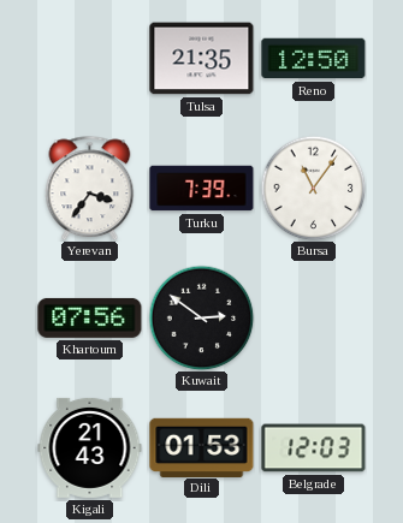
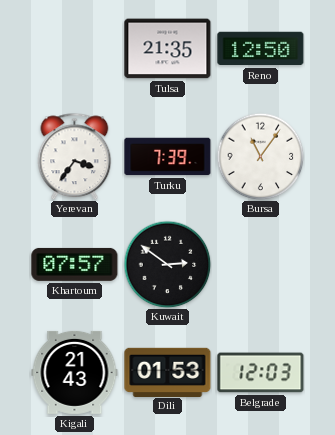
Khartoum: 07:56 -> 07:57
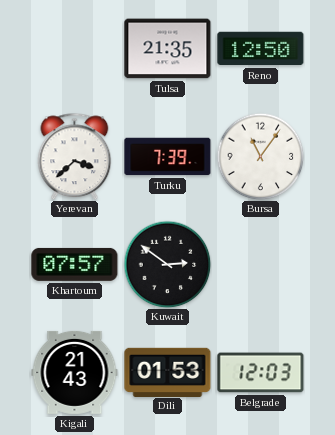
Yerevan: 3:36 -> 3:38
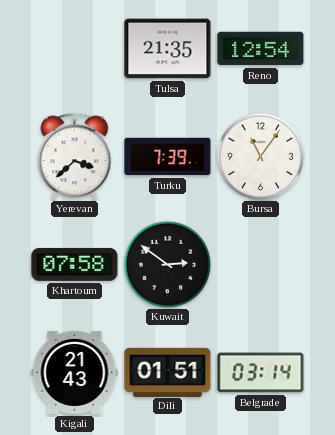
Reno: 12:50 -> 12:54
Khartoum: 07:57 -> 07:58
Dili: 01:53 -> 01:51
Belgrade: 12:03 -> 03:14
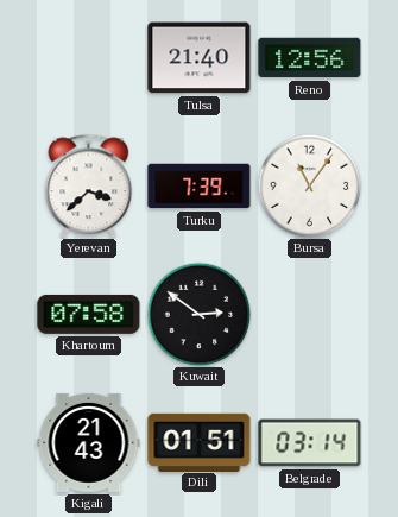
Tulsa: 21:35 -> 21:40
Reno: 12:54 -> 12:56
